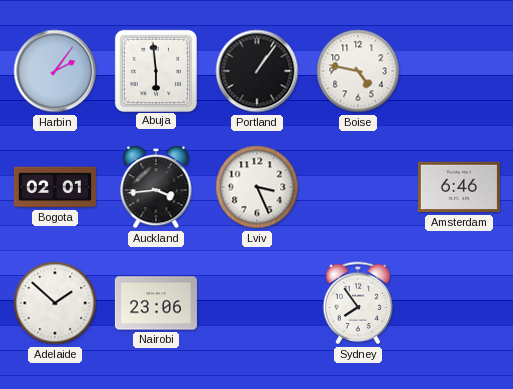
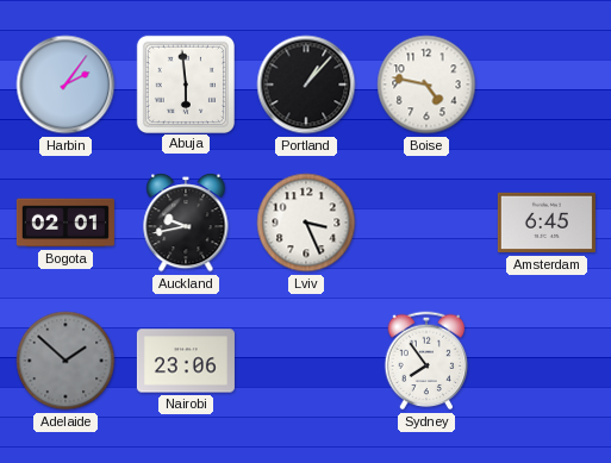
Portland: 1:06 -> 1:07
Auckland: 3:44 -> 9:43
Amsterdam: 6:46 -> 6:45
Adelaide dial: white -> grey
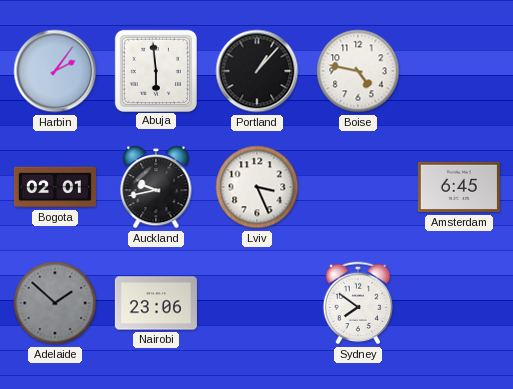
Sydney: 7:54 -> 7:51
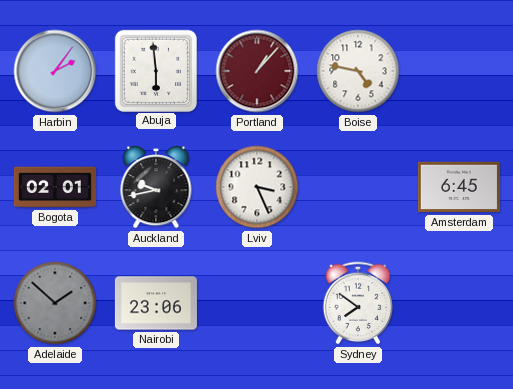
Portland dial: black -> burgundy
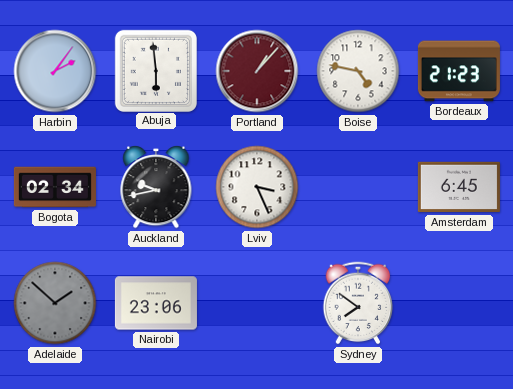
Bordeaux: none -> 21:23
Bogota: 02:01 -> 02:34
